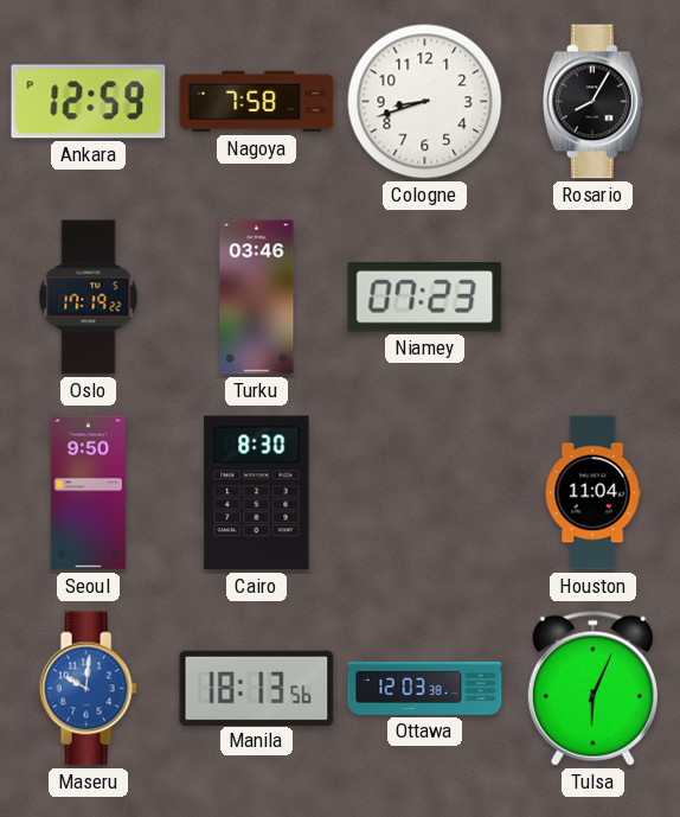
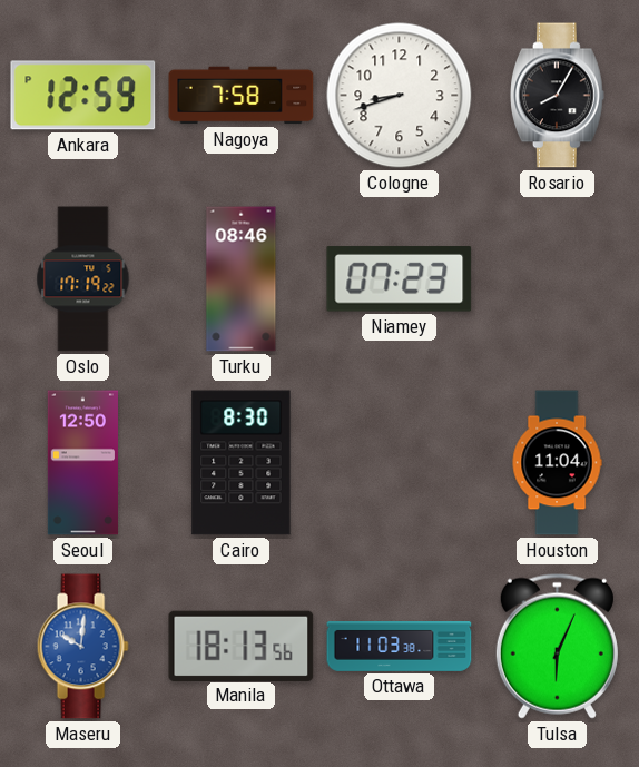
Turku: 03:46 -> 08:46
Seoul: 9:50 -> 12:50
Ottawa: 12:03 -> 11:03
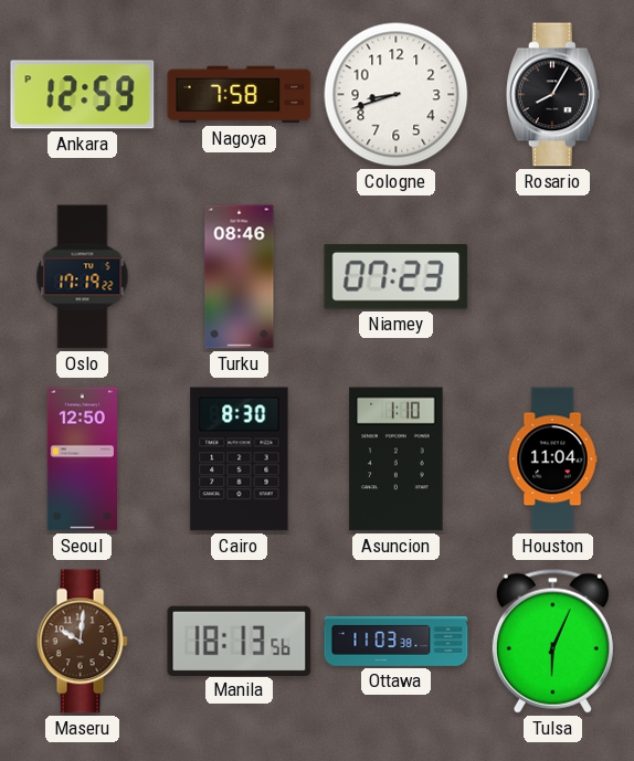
Asuncion: none -> 1:10
Maseru dial: blue -> brown
